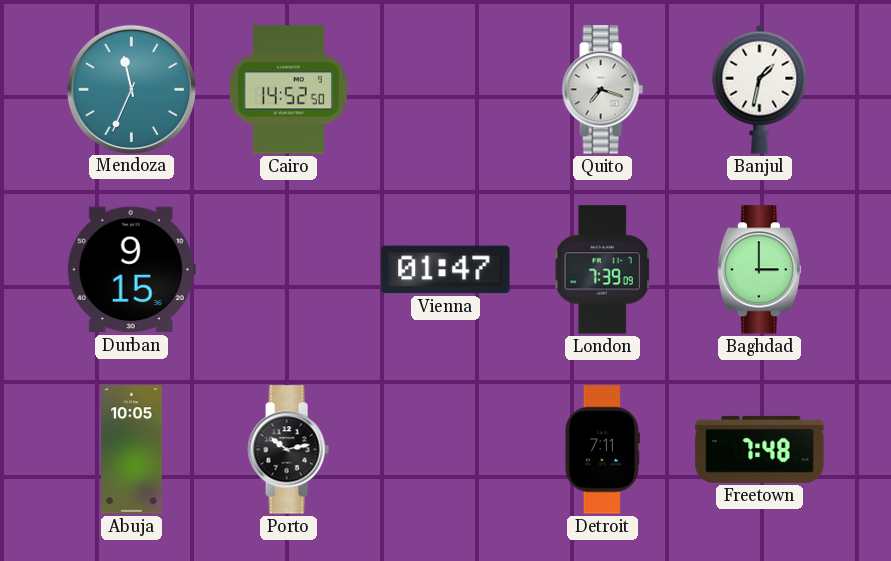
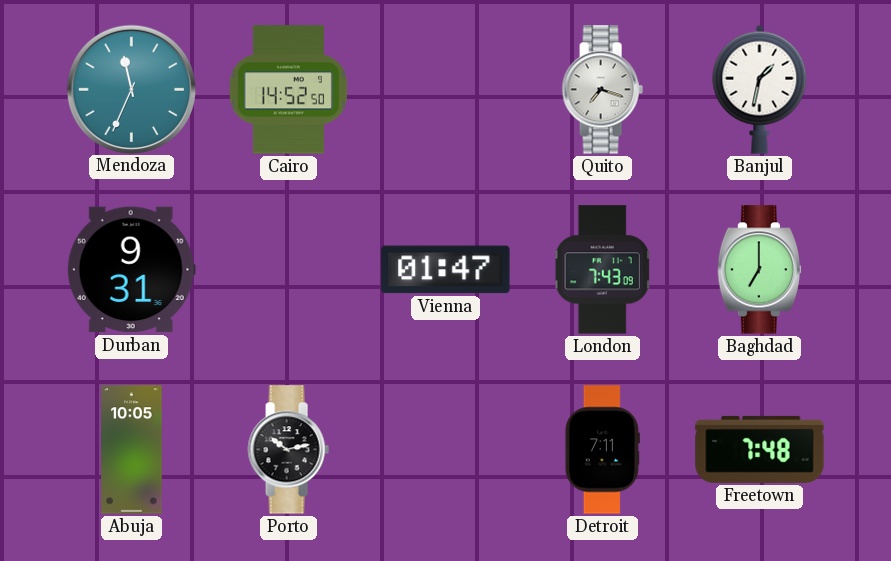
Durban: 9:15 -> 9:31
London: 7:39 -> 7:43
Baghdad: 3:00 -> 7:00
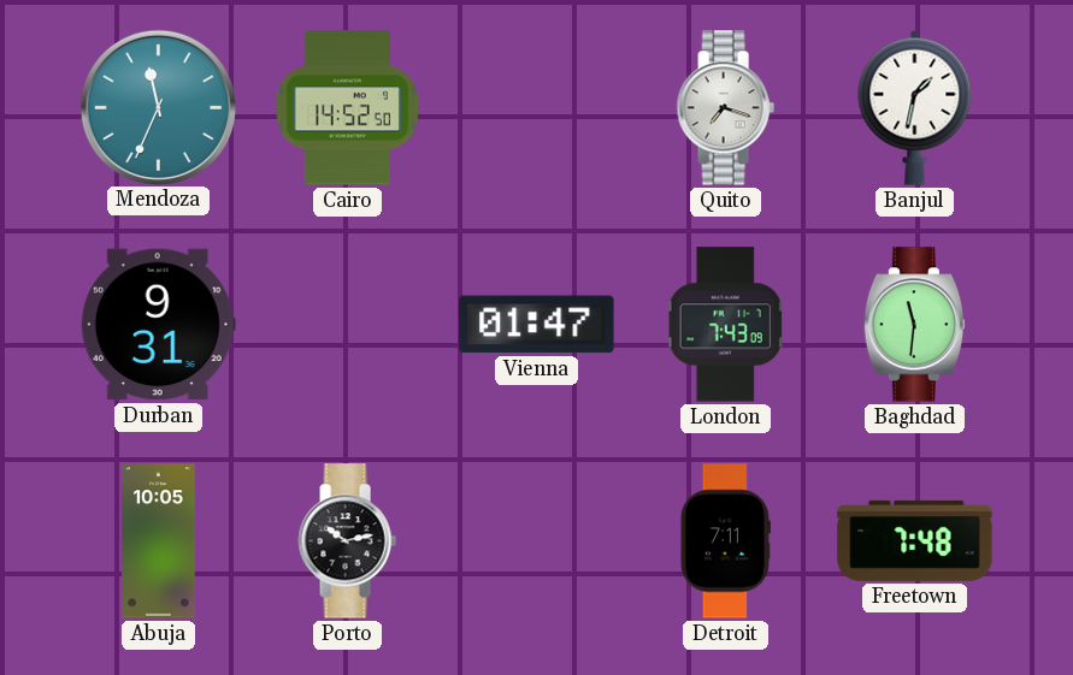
Baghdad: 7:00 -> 11:31
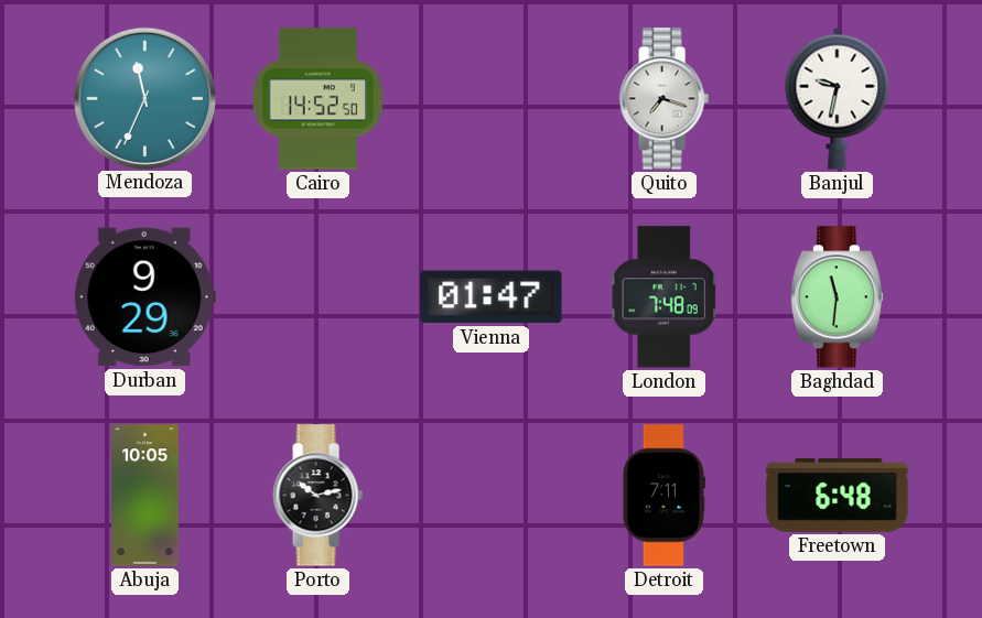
Banjul: 1:32 -> 9:32
Durban: 9:31 -> 9:29
London: 7:43 -> 7:48
Freetown: 7:48 -> 6:48
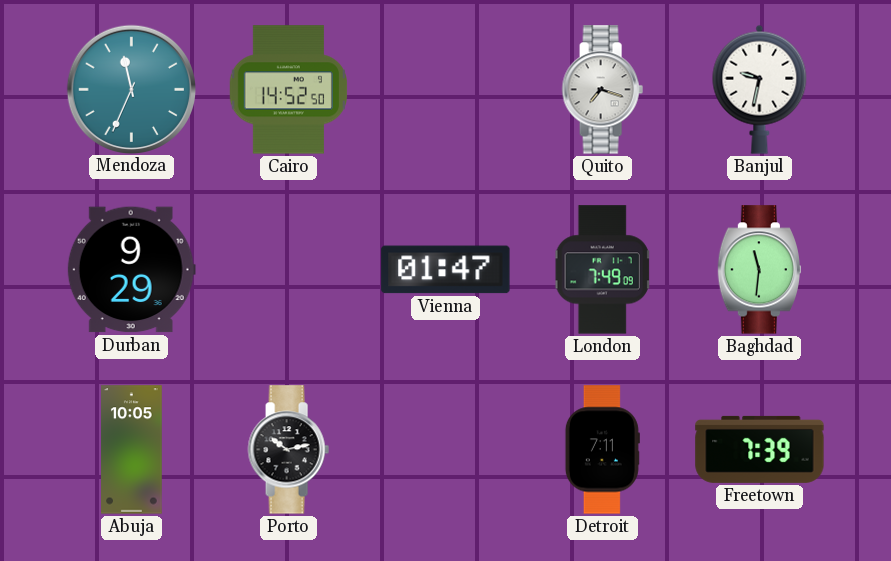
London: 7:48 -> 7:49
Freetown: 6:48 -> 7:39
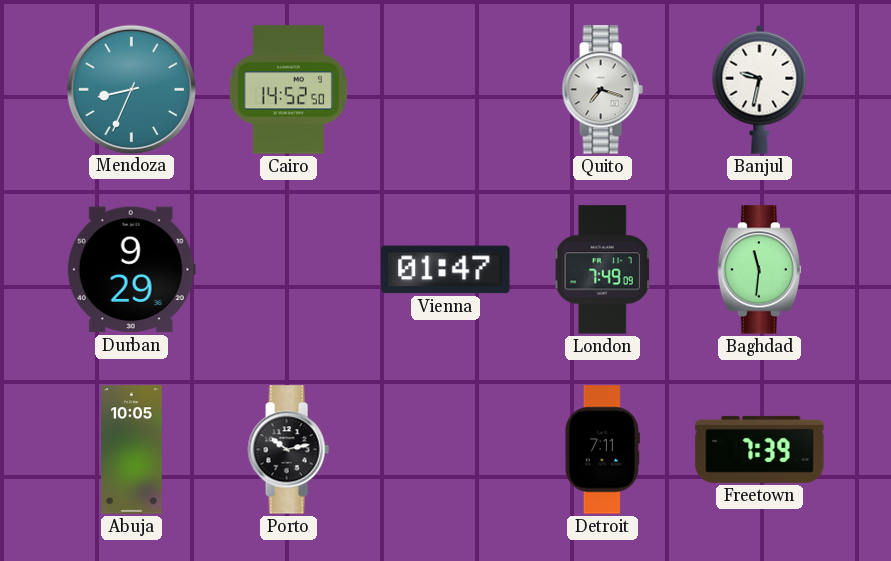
Mendoza: 11:34 -> 8:34
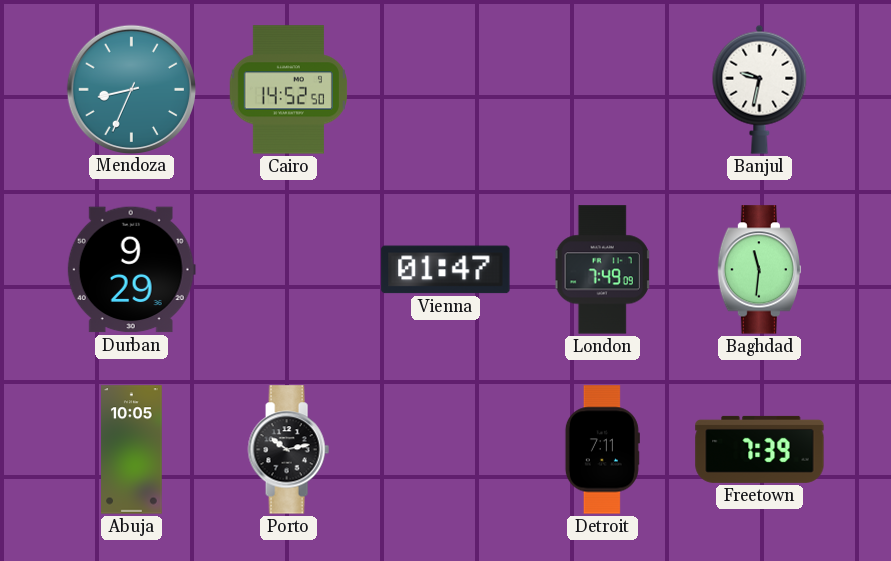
Quito: 7:18 -> none
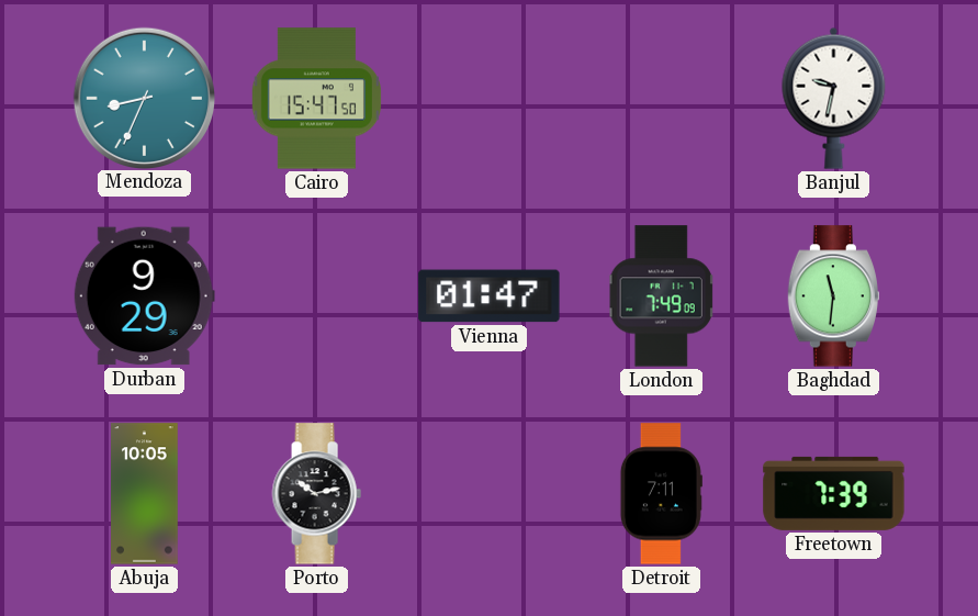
Cairo: 14:52 -> 15:47
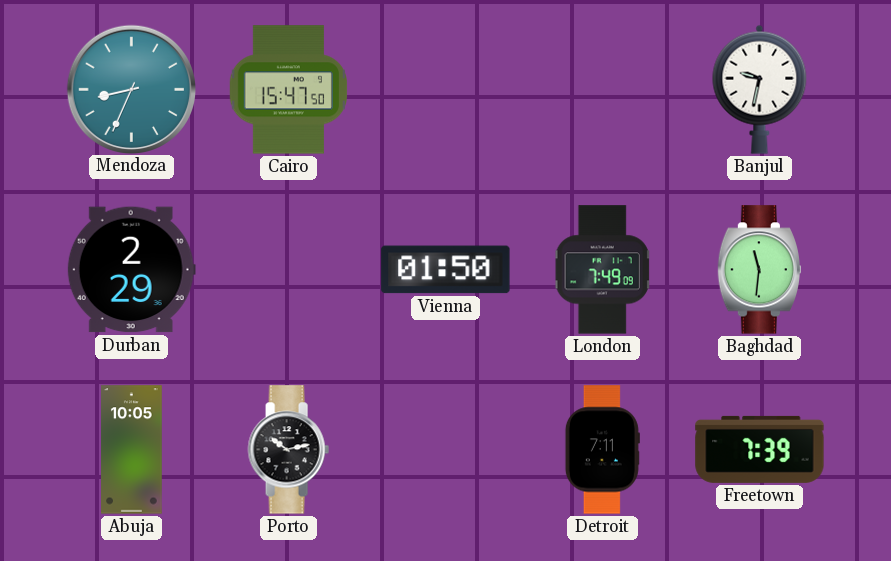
Durban: 9:29 -> 2:29
Vienna: 01:47 -> 01:50
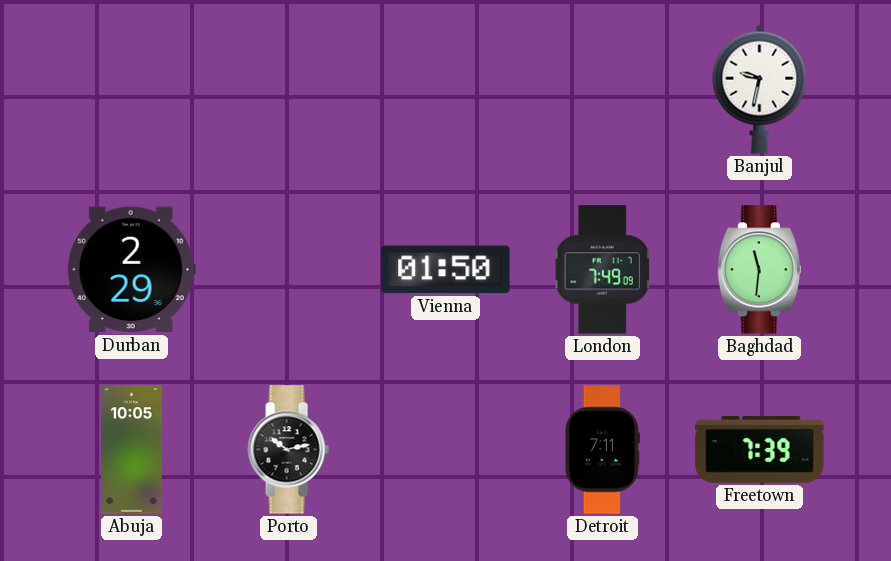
Mendoza: 8:34 -> none
Cairo: 15:47 -> none
